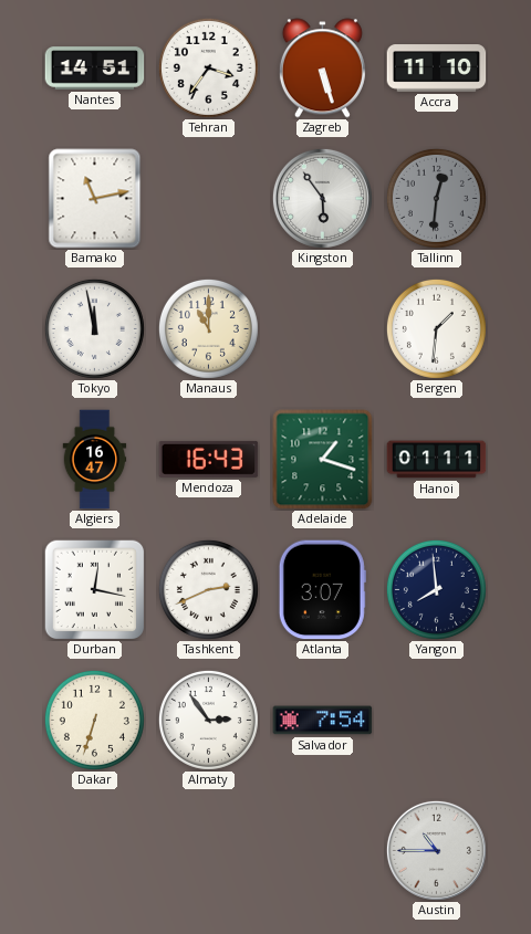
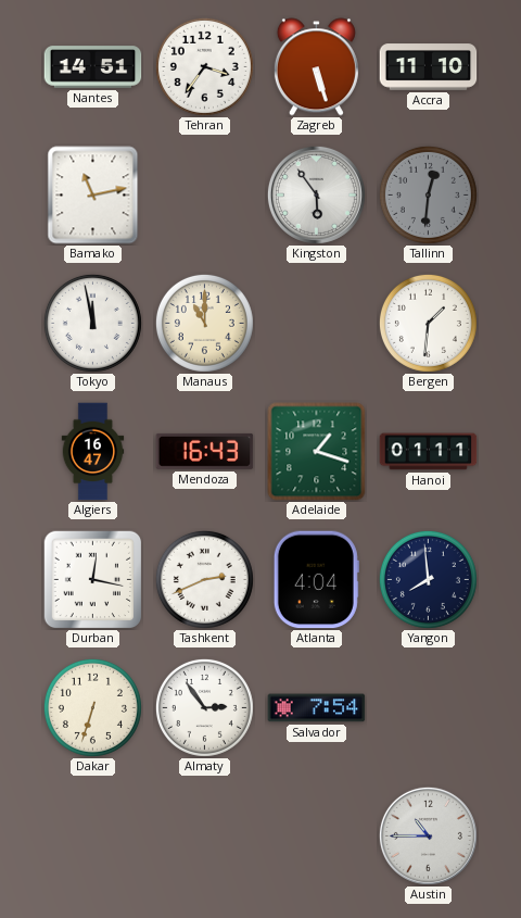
Atlanta: 3:07 -> 4:04
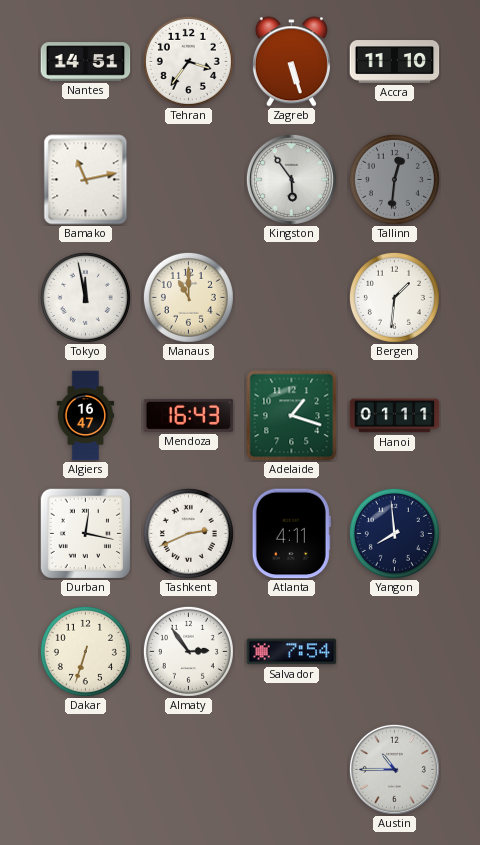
Atlanta: 4:04 -> 4:11
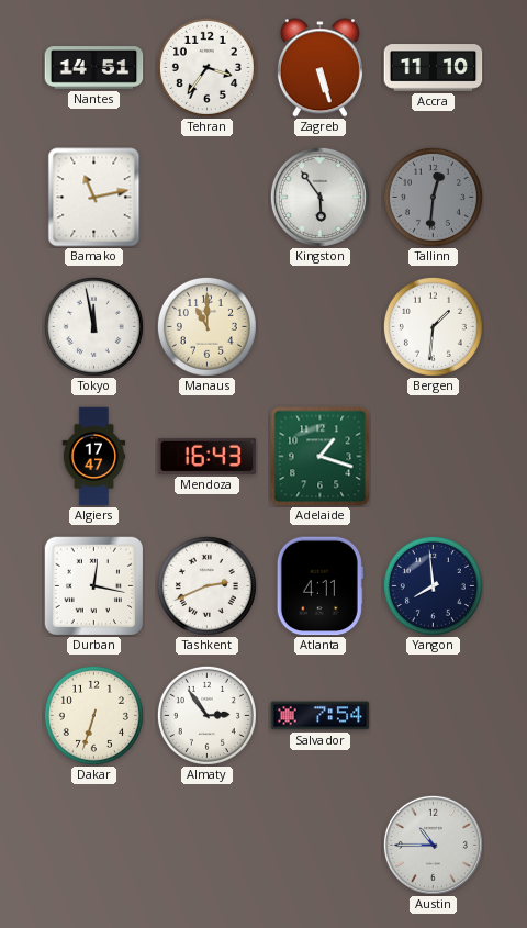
Algiers: 16:47 -> 17:47
Hanoi: 01:11 -> none
